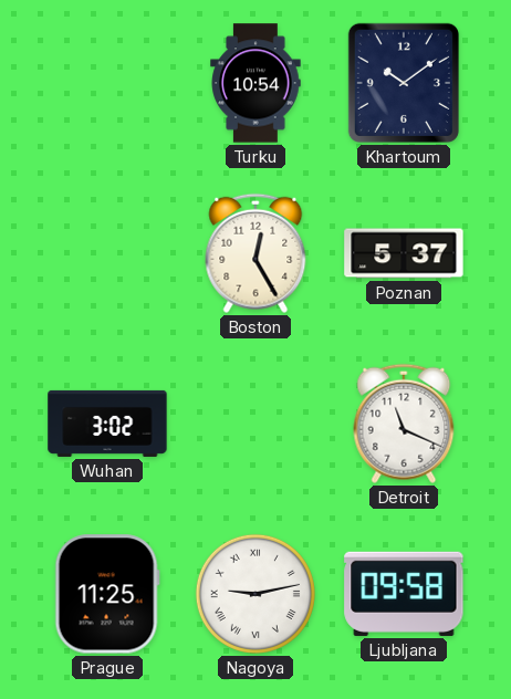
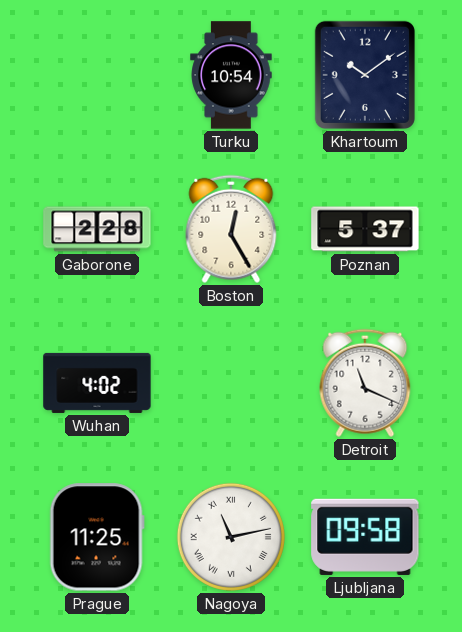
Gaborone: none -> 2:28
Wuhan: 3:02 -> 4:02
Nagoya: 9:13 -> 11:13
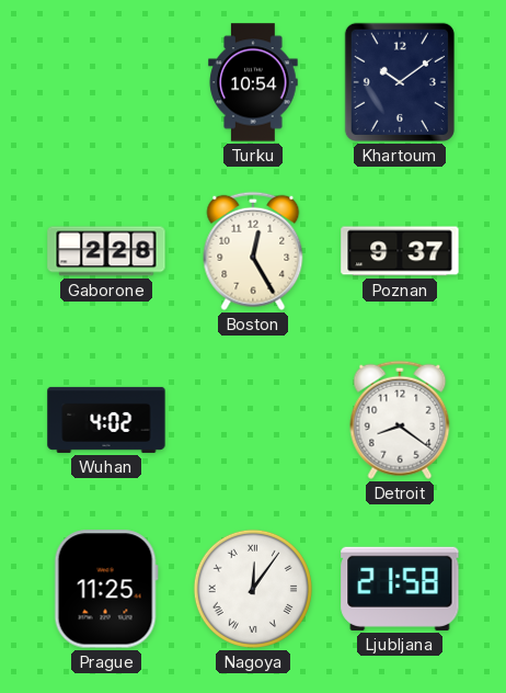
Poznan: 5:37 -> 9:37
Detroit: 11:19 -> 8:21
Nagoya: 11:13 -> 12:06
Ljubljana: 09:58 -> 21:58
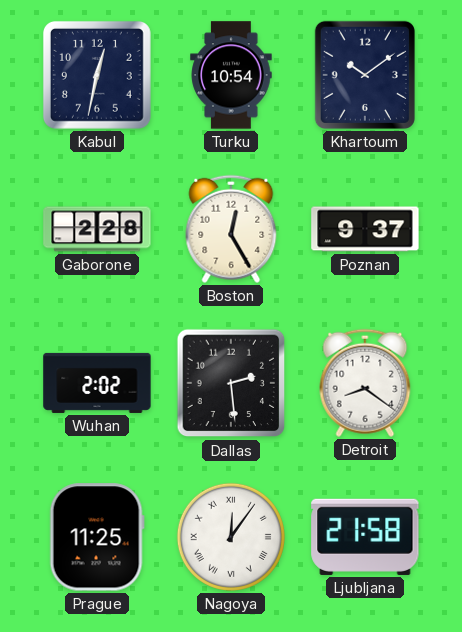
Kabul: none -> 12:32
Wuhan: 4:02 -> 2:02
Dallas: none -> 2:29
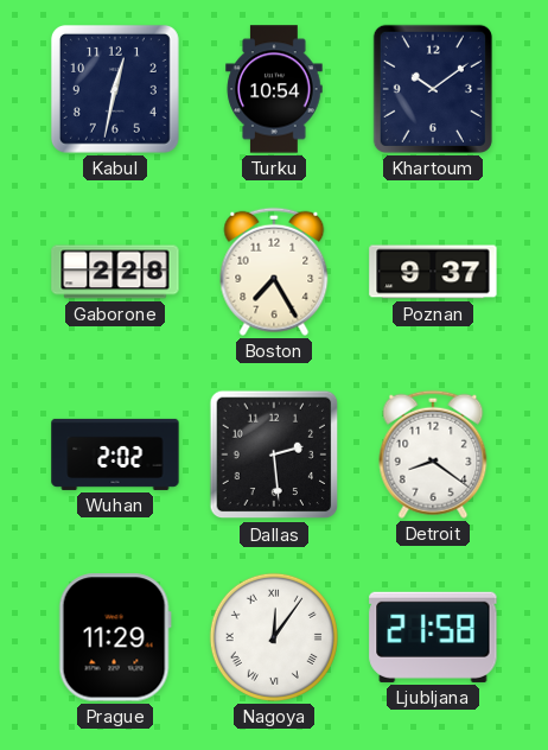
Boston: 12:25 -> 7:25
Prague: 11:25 -> 11:29
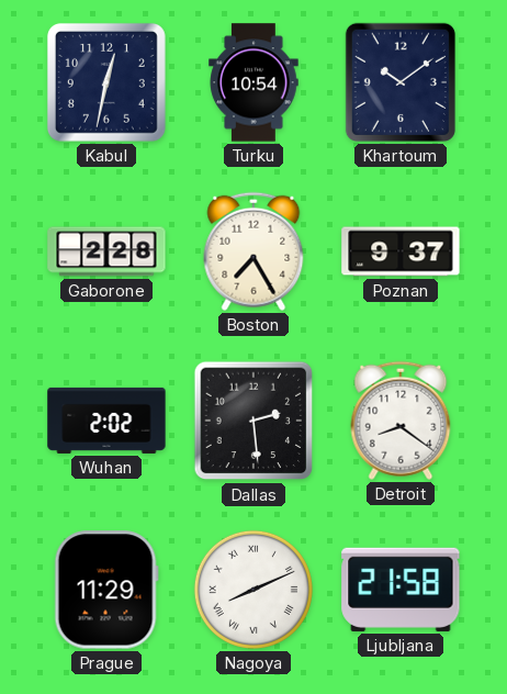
Nagoya: 12:06 -> 8:11
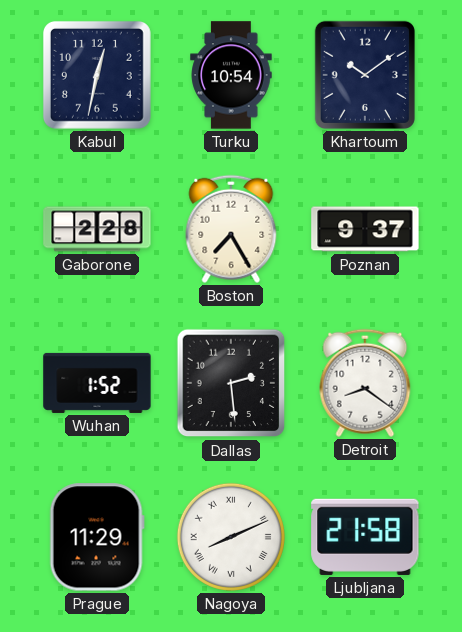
Wuhan: 2:02 -> 1:52
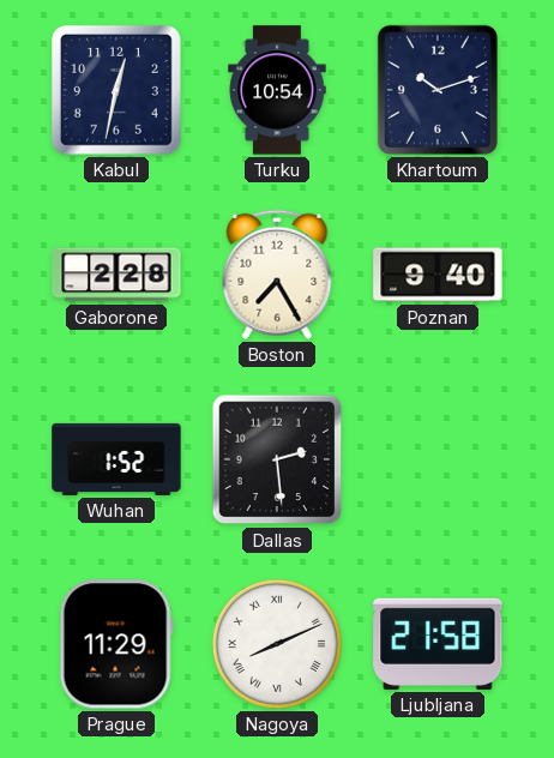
Khartoum: 10:09 -> 10:12
Poznan: 9:37 -> 9:40
Detroit: 8:21 -> none
